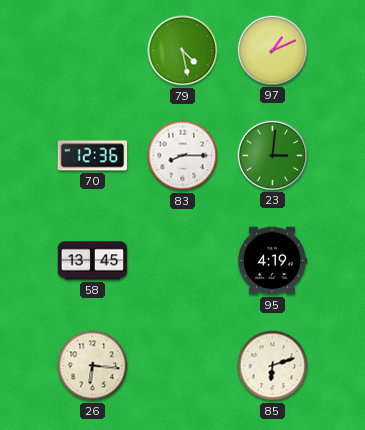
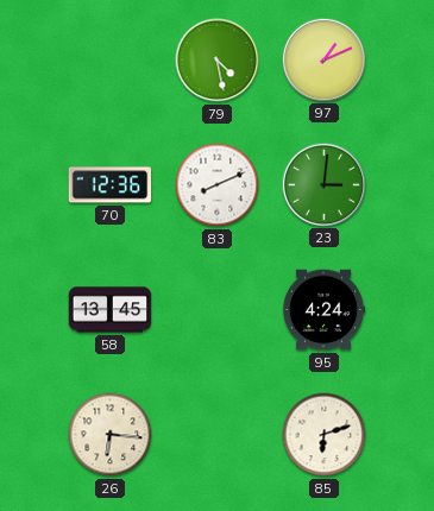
83: 8:15 -> 8:11
95: 4:19 -> 4:24
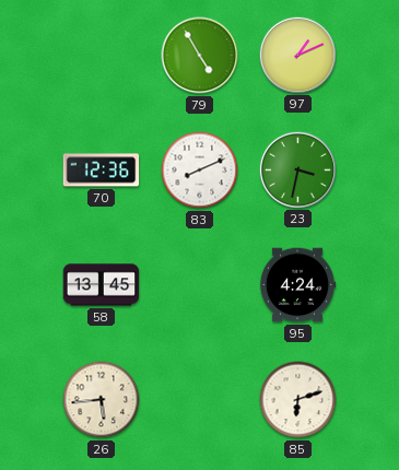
79: 4:28 -> 4:55
23: 3:01 -> 3:32
26: 6:16 -> 5:44
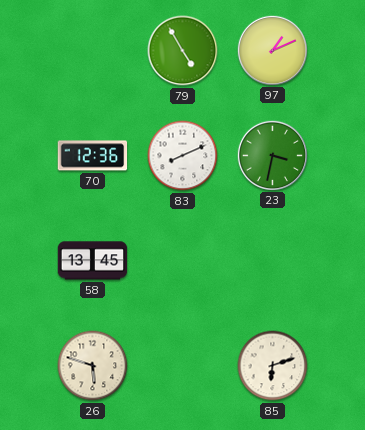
95: 4:24 -> none
26: 5:44 -> 5:48
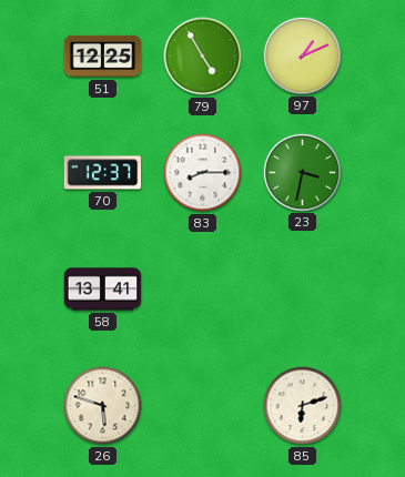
51: none -> 12:25
70: 12:36 -> 12:37
83: 8:11 -> 8:15
58: 13:45 -> 13:41
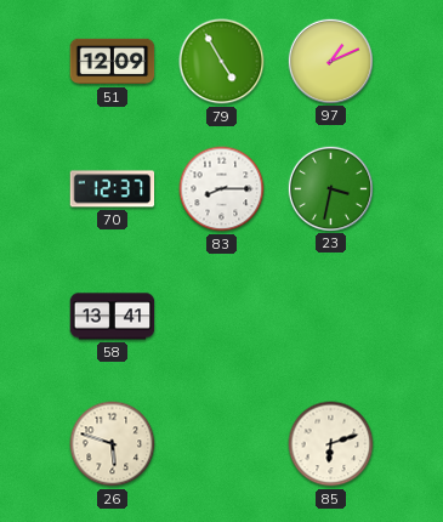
51: 12:25 -> 12:09
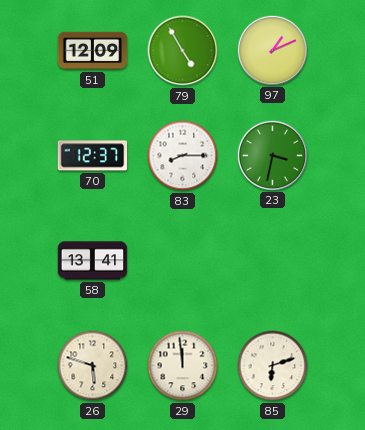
29: none -> 11:59
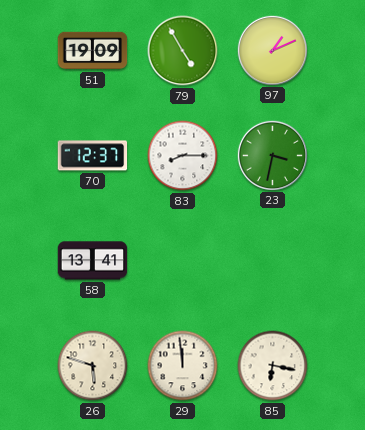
51: 12:09 -> 19:09
85: 6:12 -> 6:17
